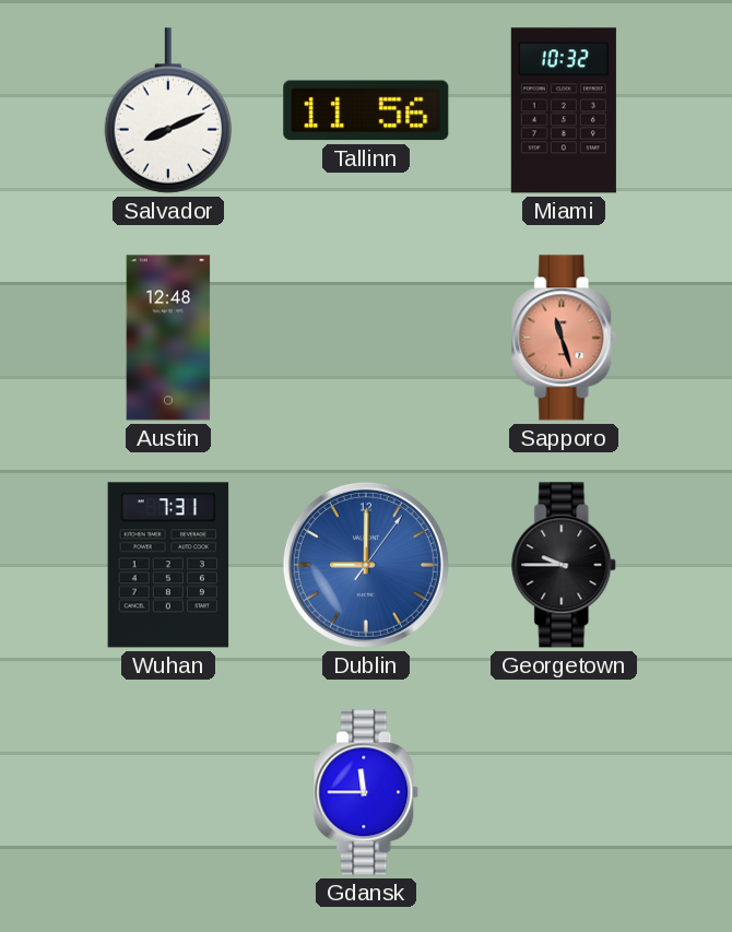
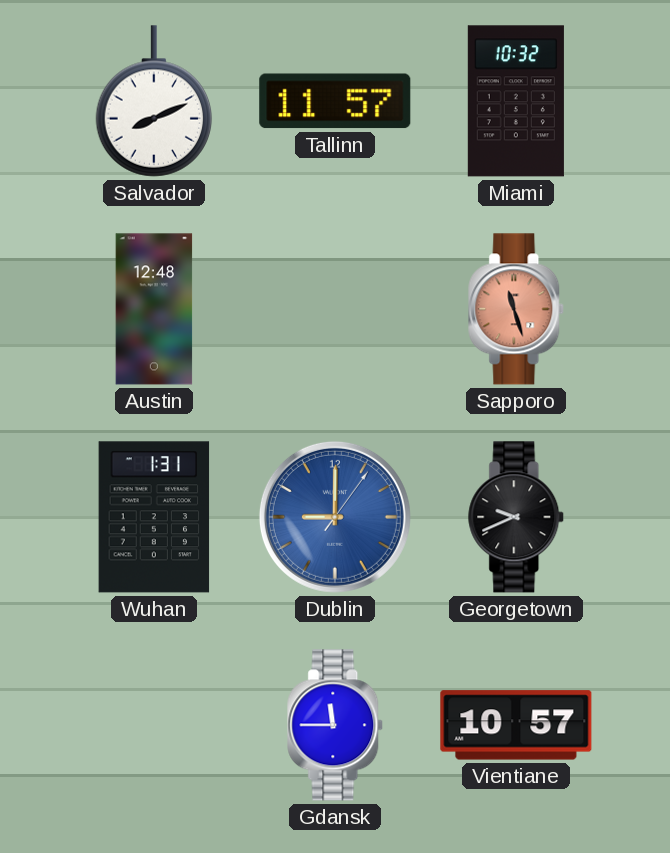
Tallinn: 11:56 -> 11:57
Wuhan: 7:31 -> 1:31
Georgetown: 9:45 -> 9:41
Vientiane: none -> 10:57
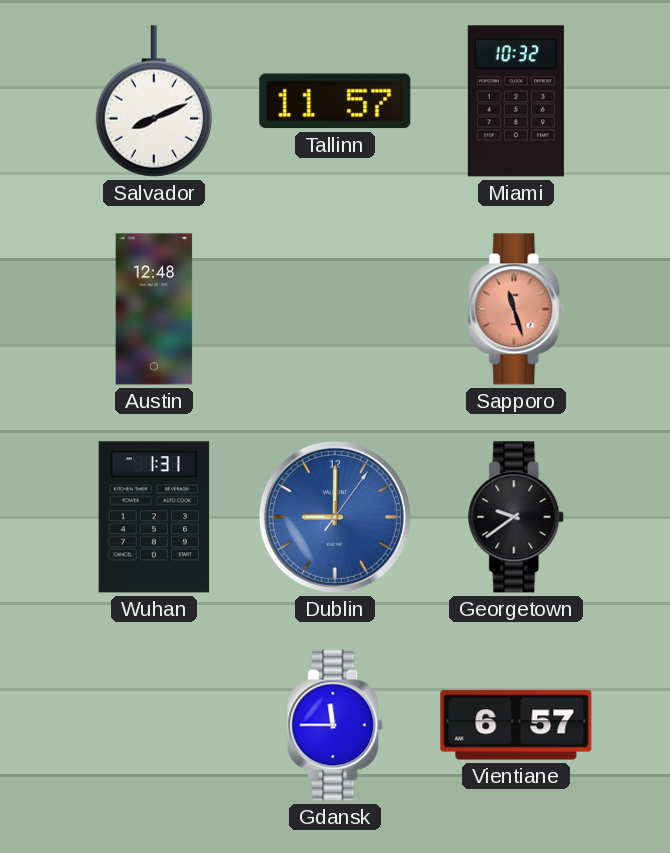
Georgetown: 9:41 -> 9:39
Vientiane: 10:57 -> 6:57
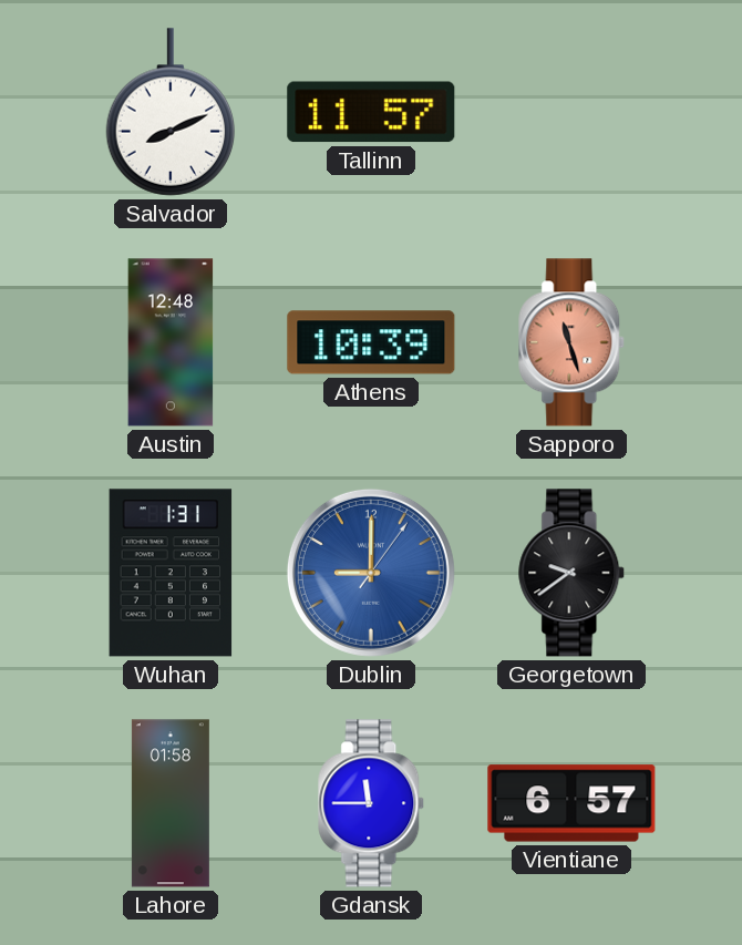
Miami: 10:32 -> none
Athens: none -> 10:39
Lahore: none -> 01:58
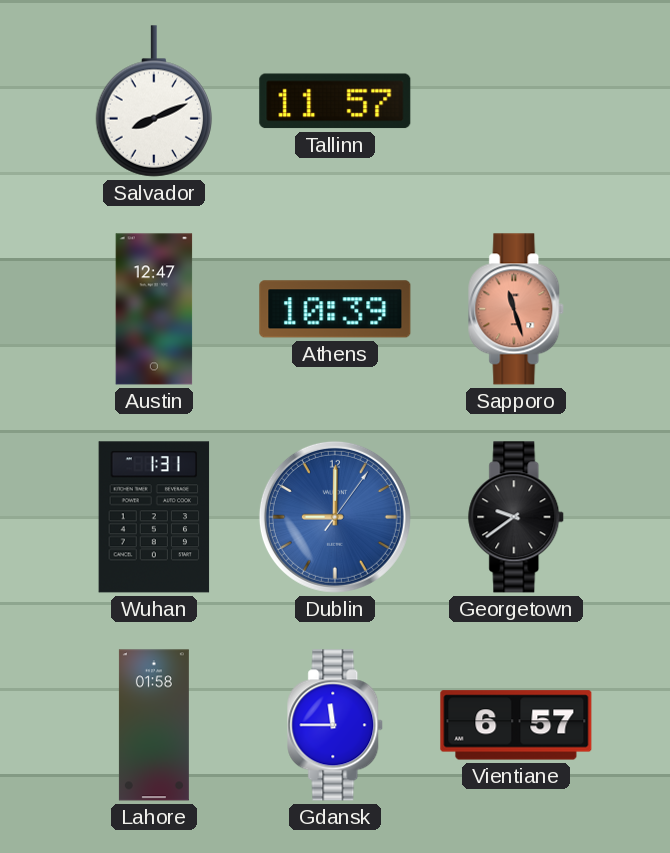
Austin: 12:48 -> 12:47
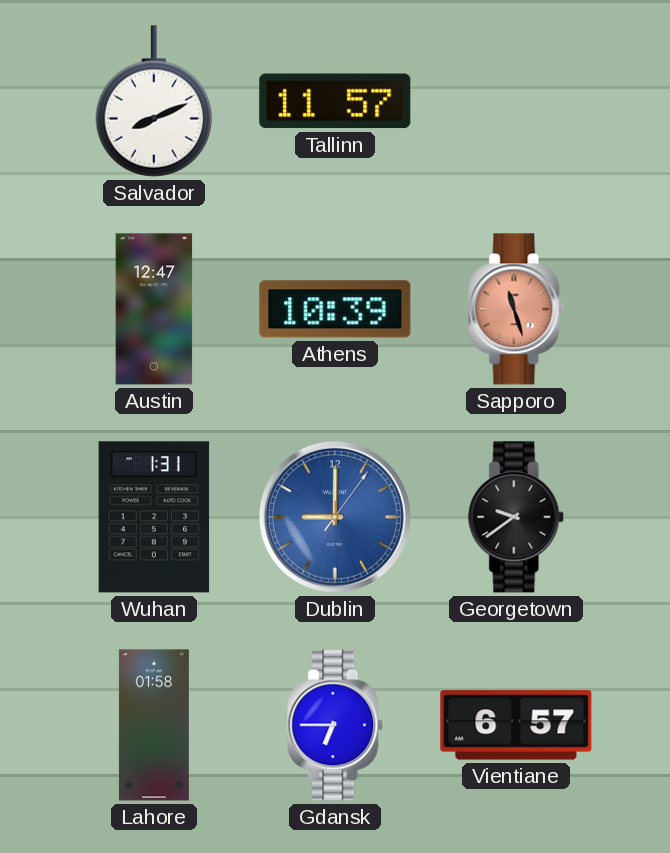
Gdansk: 11:45 -> 6:45
